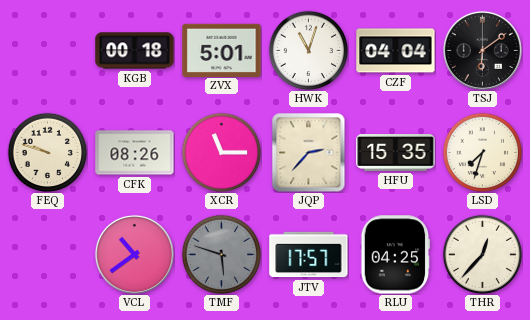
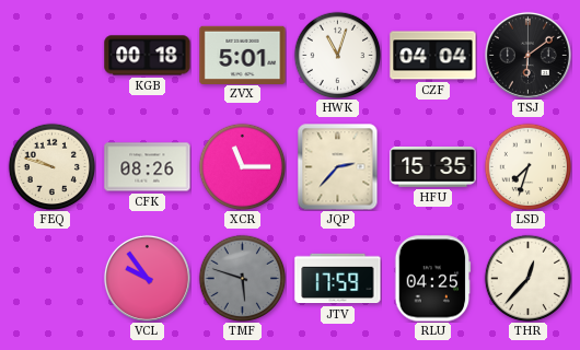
VCL: 10:39 -> 9:54
JTV: 17:57 -> 17:59
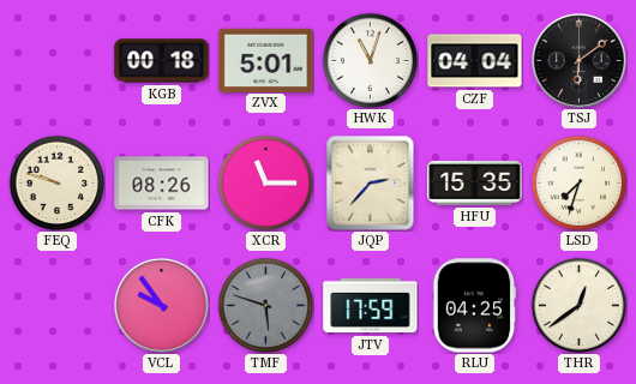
THR: 12:37 -> 12:39
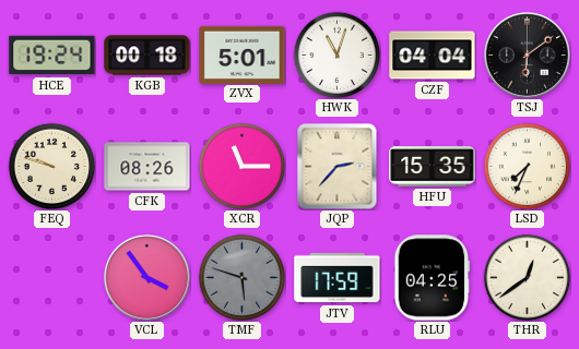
HCE: none -> 19:24
LSD: 7:33 -> 7:34
VCL: 9:54 -> 3:54
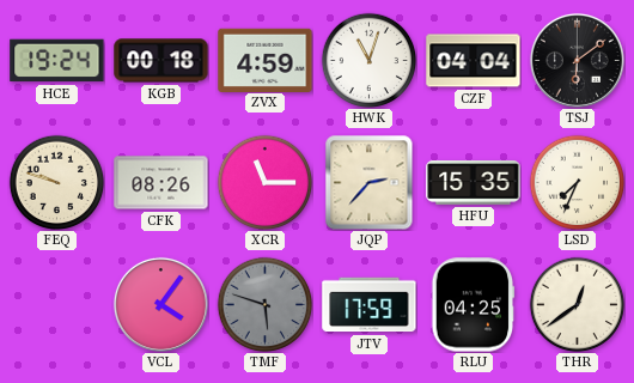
ZVX: 5:01 -> 4:59
VCL: 3:54 -> 4:06
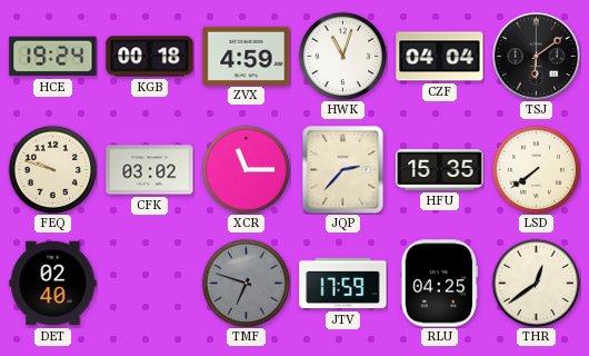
CFK: 08:26 -> 03:02
LSD: 7:34 -> 7:39
DET: none -> 02:40
VCL: 4:06 -> none
TMF: 5:48 -> 6:48
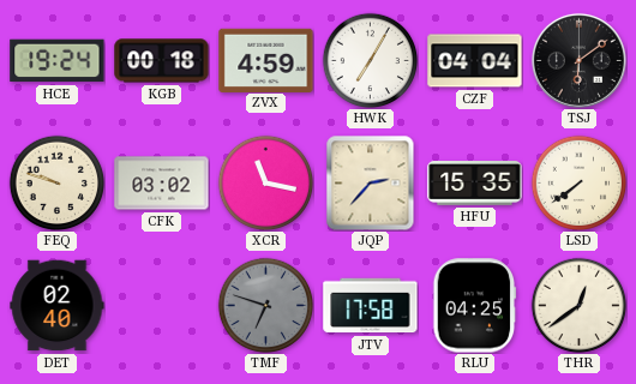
HWK: 11:03 -> 7:05
XCR: 11:15 -> 11:17
JTV: 17:59 -> 17:58
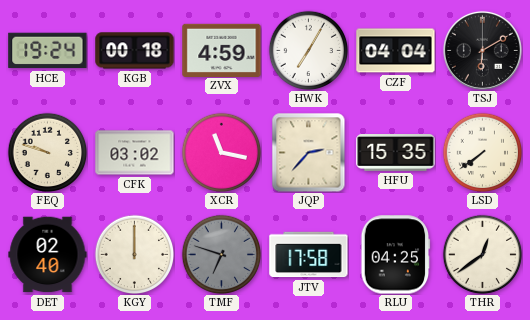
TSJ: 6:09 -> 6:10
KGY: none -> 12:00
